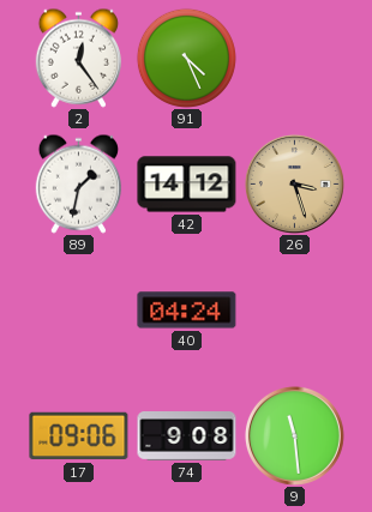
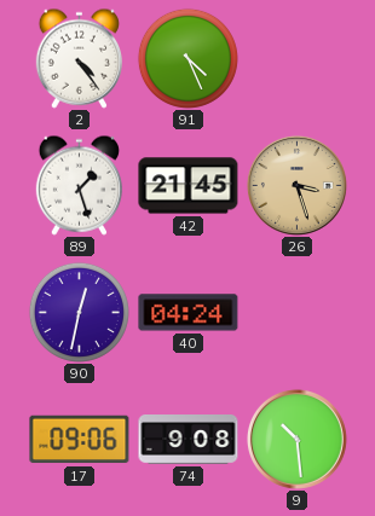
2: 12:24 -> 4:24
89: 1:32 -> 1:27
42: 14:12 -> 21:45
90: none -> 12:32
9: 11:29 -> 10:29
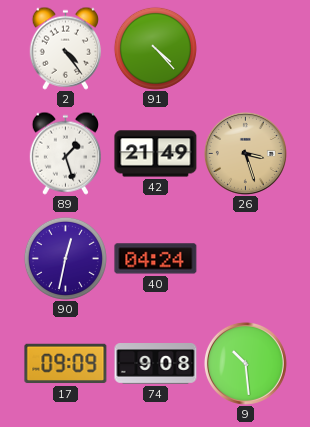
91: 4:26 -> 4:23
42: 21:45 -> 21:49
17: 09:06 -> 09:09
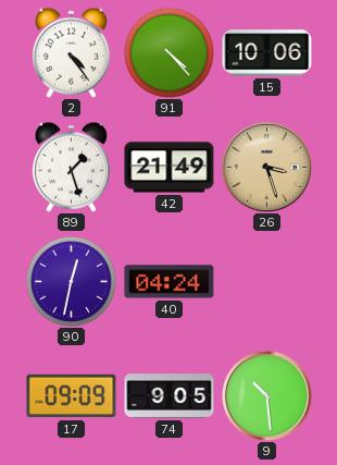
15: none -> 10:06
74: 9:08 -> 9:05
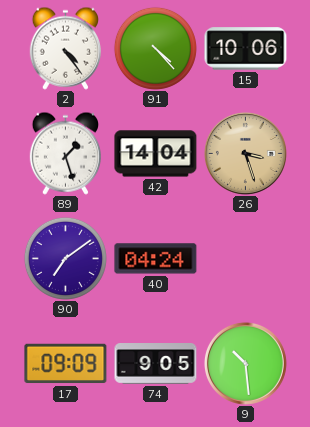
42: 21:49 -> 14:04
90: 12:32 -> 7:09
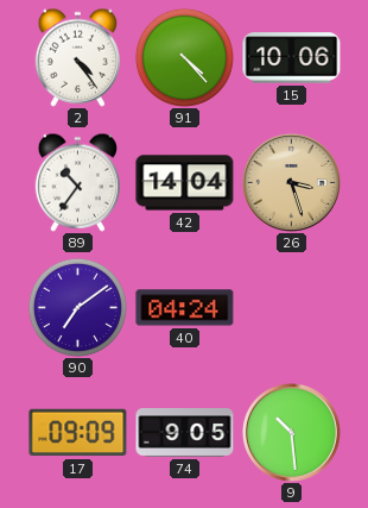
89: 1:27 -> 10:36
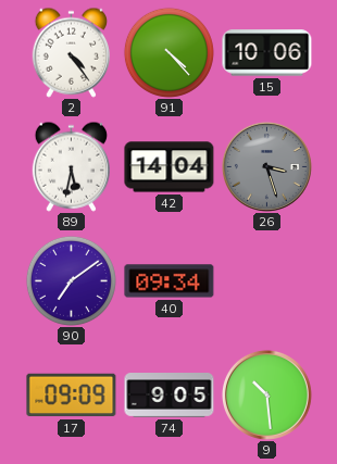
89: 10:36 -> 5:32
26 dial: champagne -> grey
40: 04:24 -> 09:34
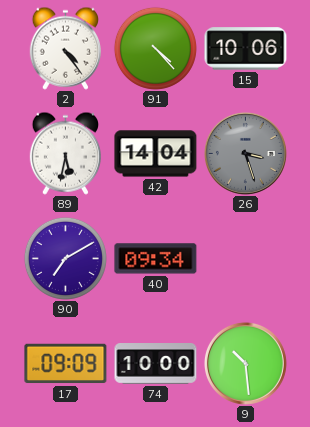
90: 7:09 -> 7:10
74: 9:05 -> 10:00
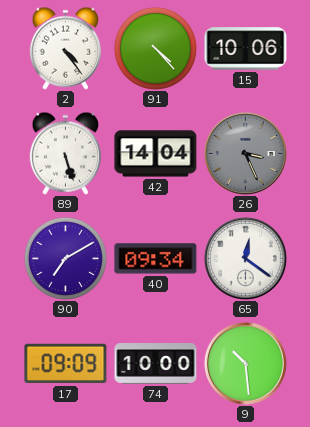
89: 5:32 -> 5:27
26: 3:27 -> 3:26
65: none -> 12:21
